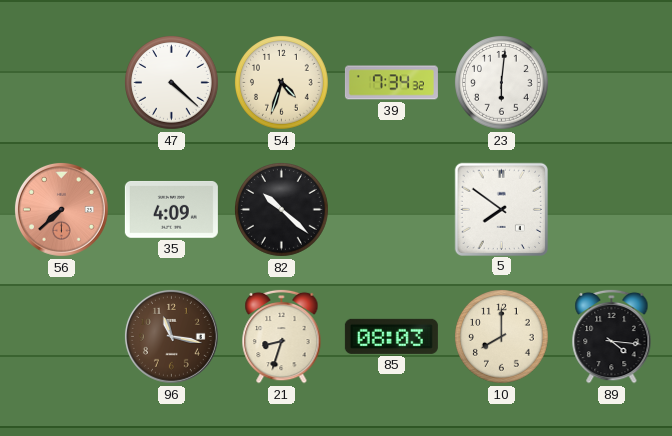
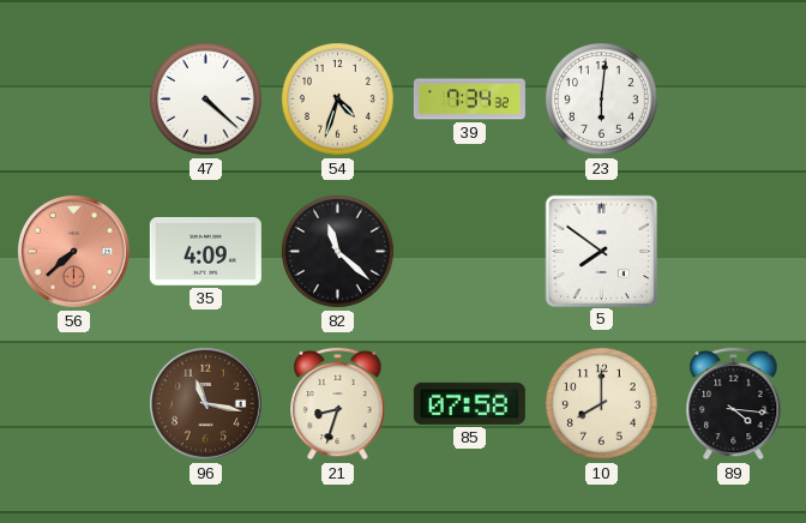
82: 10:22 -> 11:22
85: 08:03 -> 07:58
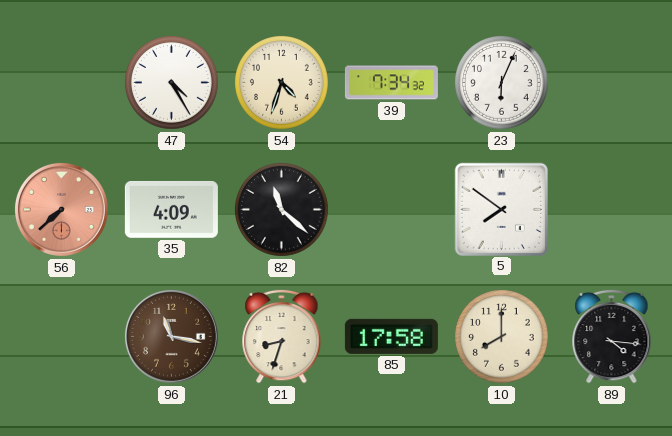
47: 4:22 -> 4:25
23: 6:01 -> 6:04
85: 07:58 -> 17:58
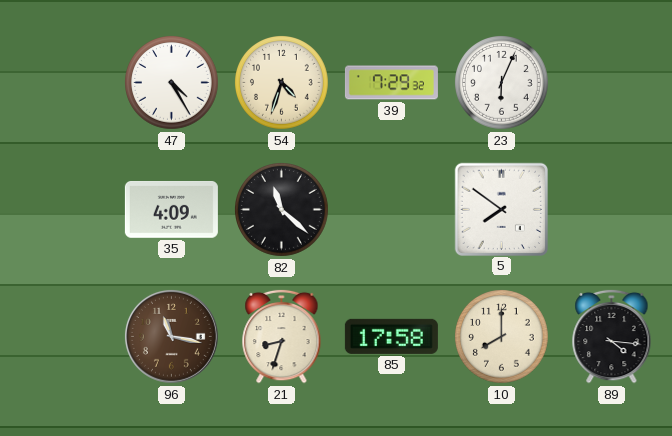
39: 7:34 -> 7:29
56: 7:38 -> none
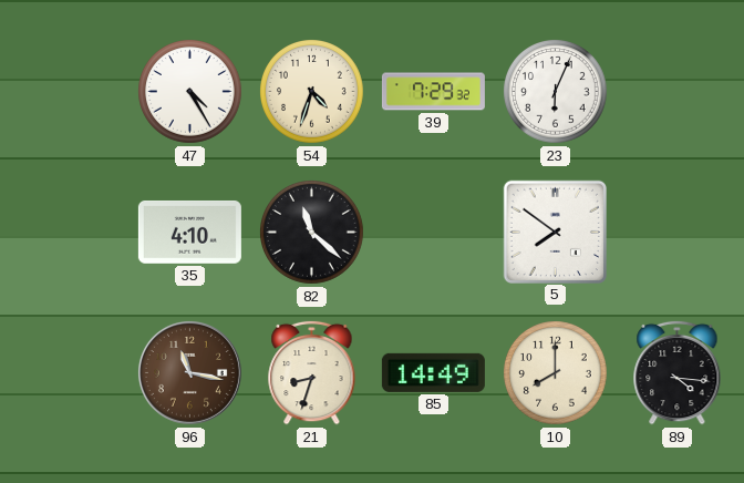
35: 4:09 -> 4:10
85: 17:58 -> 14:49
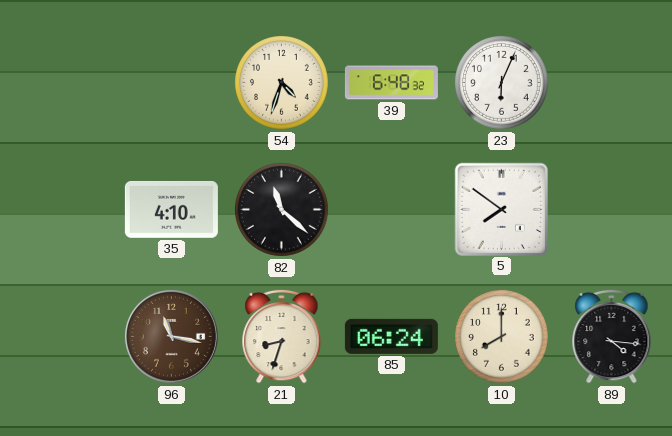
47: 4:25 -> none
39: 7:29 -> 6:48
85: 14:49 -> 06:24
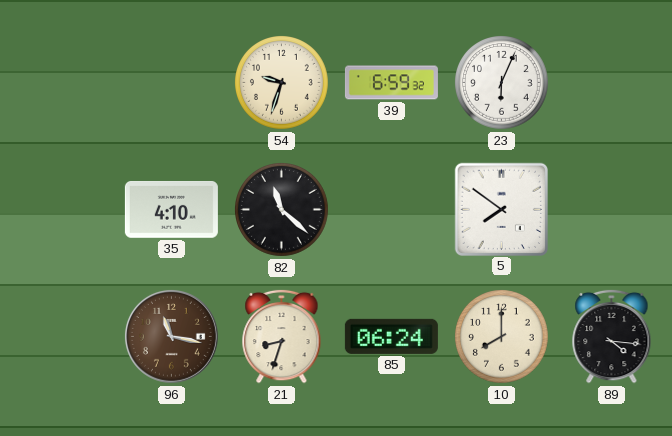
54: 4:33 -> 9:33
39: 6:48 -> 6:59
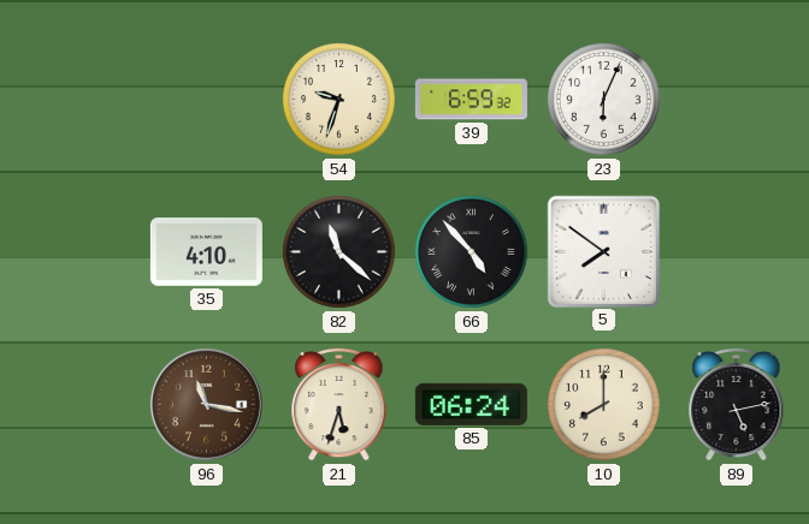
66: none -> 4:53
21: 8:33 -> 5:33
89: 4:16 -> 5:13
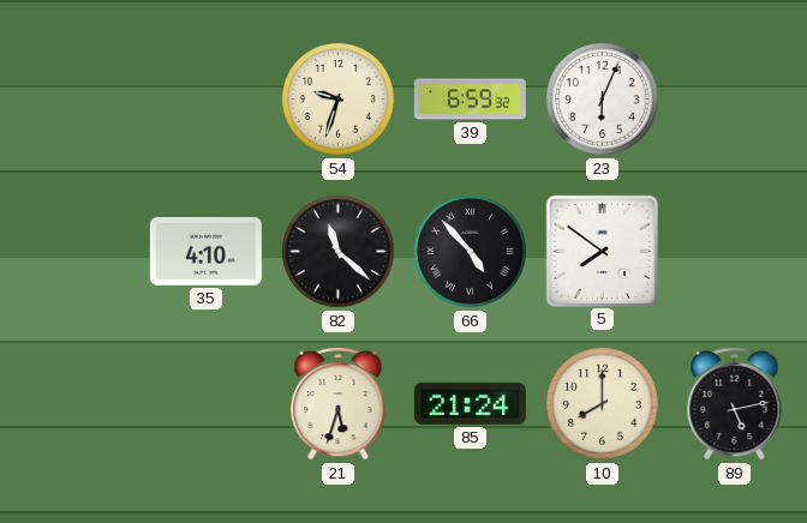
96: 11:17 -> none
85: 06:24 -> 21:24
